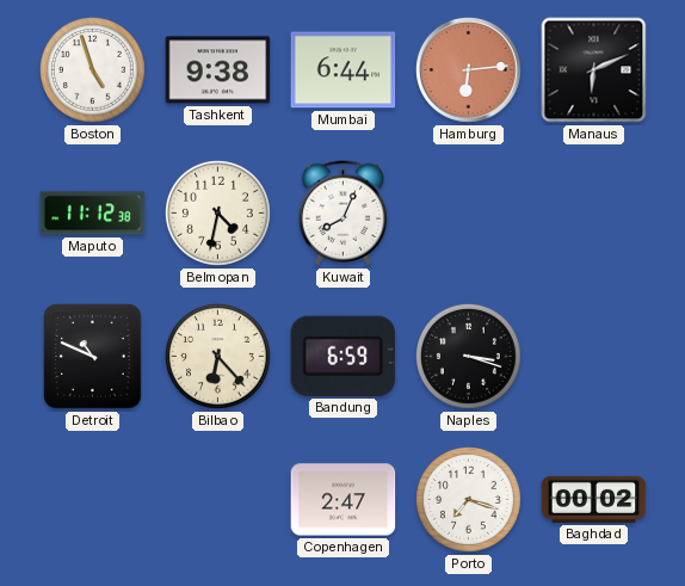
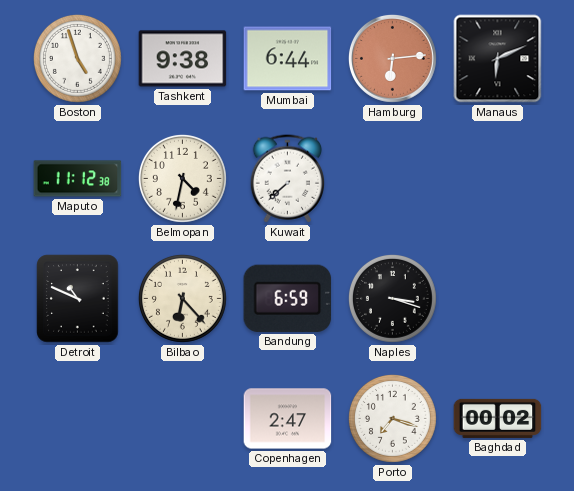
Kuwait: 8:04 -> 7:38
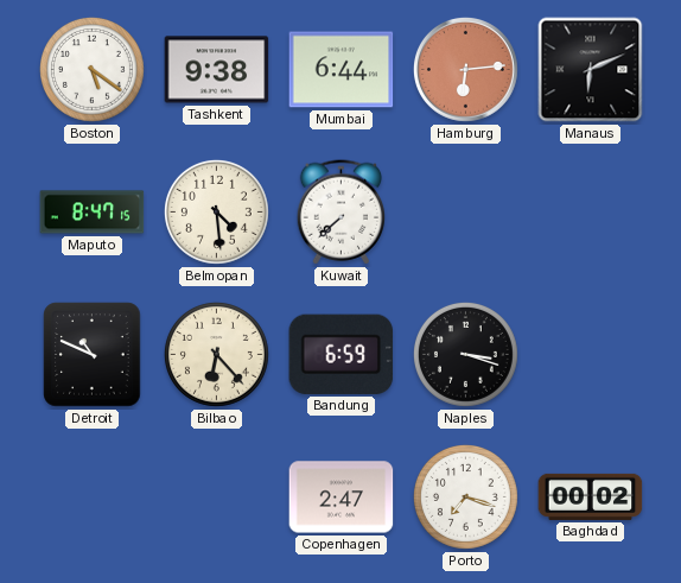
Boston: 4:57 -> 5:21
Maputo: 11:12 -> 8:47
Belmopan: 4:32 -> 4:29
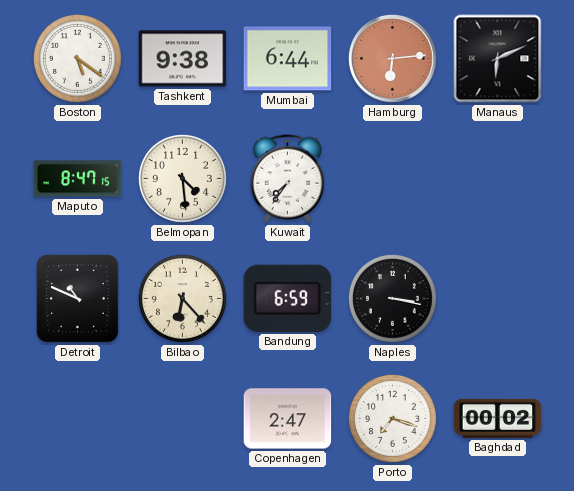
Kuwait: 7:38 -> 7:36
Naples: 3:18 -> 3:17
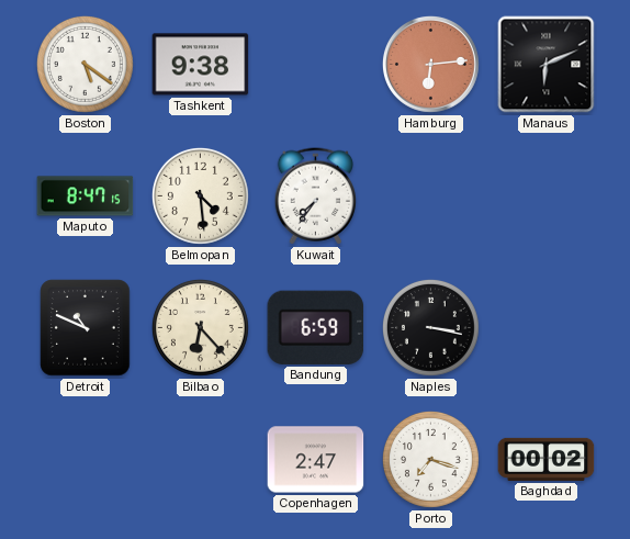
Mumbai: 6:44 -> none
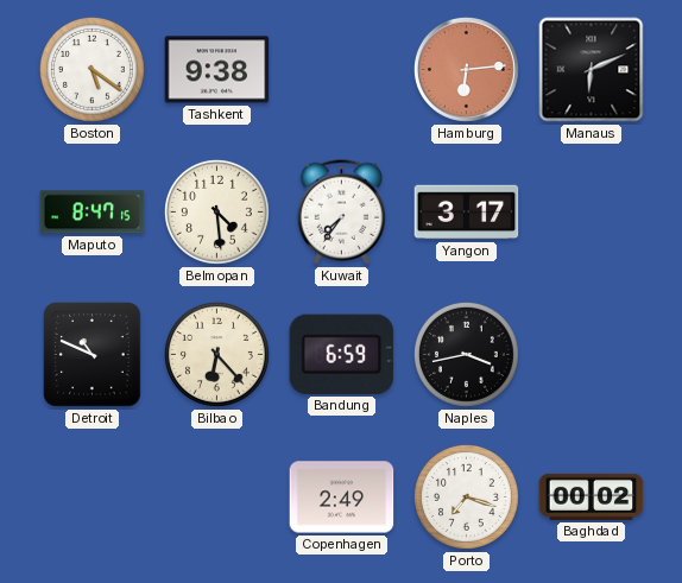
Yangon: none -> 3:17
Naples: 3:17 -> 3:43
Copenhagen: 2:47 -> 2:49
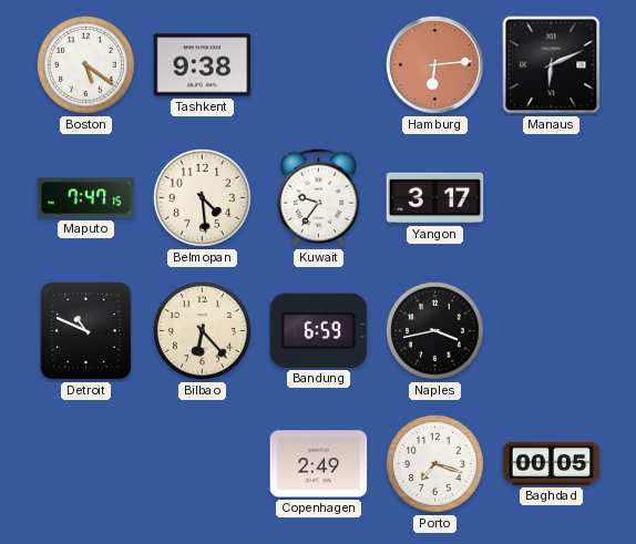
Maputo: 8:47 -> 7:47
Kuwait: 7:36 -> 9:36
Baghdad: 00:02 -> 00:05
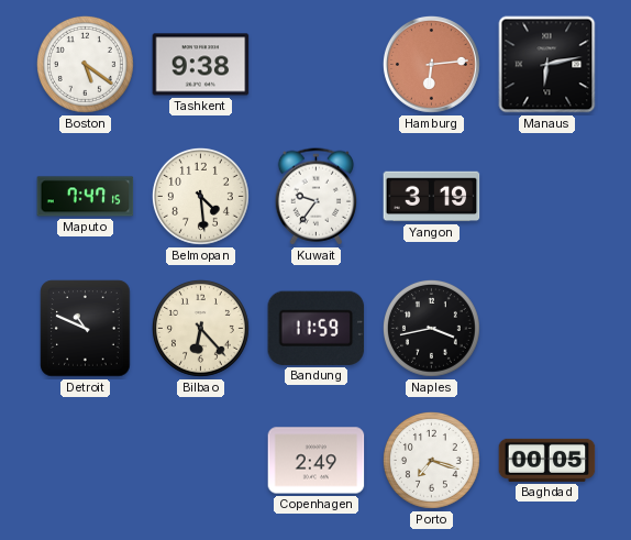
Manaus: 6:11 -> 6:13
Yangon: 3:17 -> 3:19
Bandung: 6:59 -> 11:59
